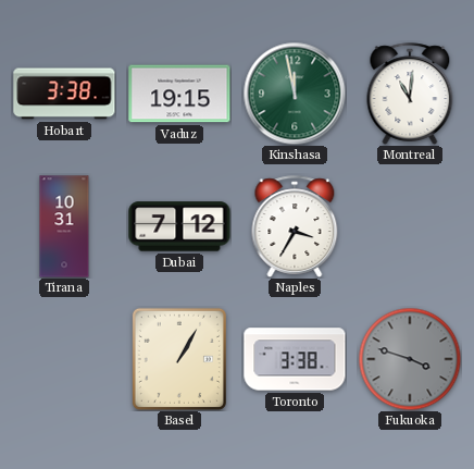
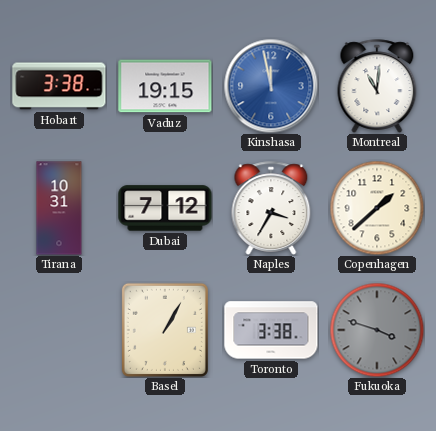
Kinshasa dial: green -> blue
Copenhagen: none -> 1:38
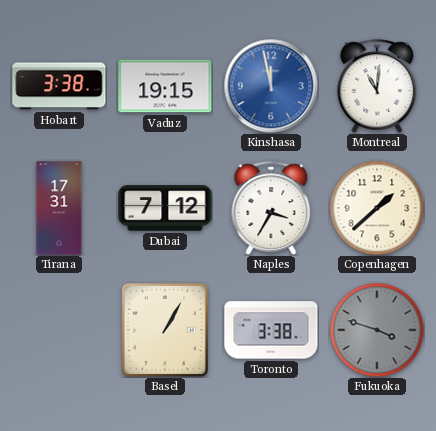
Tirana: 10:31 -> 17:31
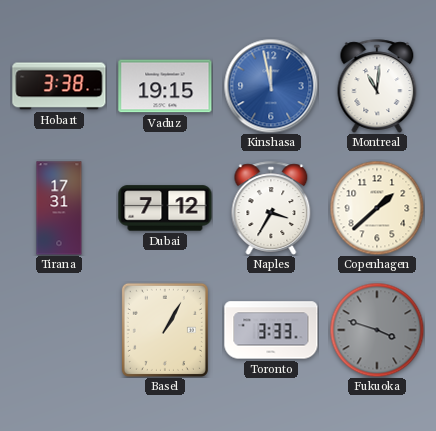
Toronto: 3:38 -> 3:33
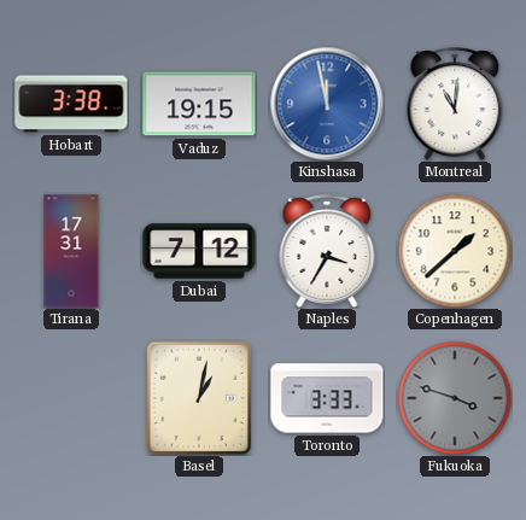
Basel: 1:05 -> 1:02
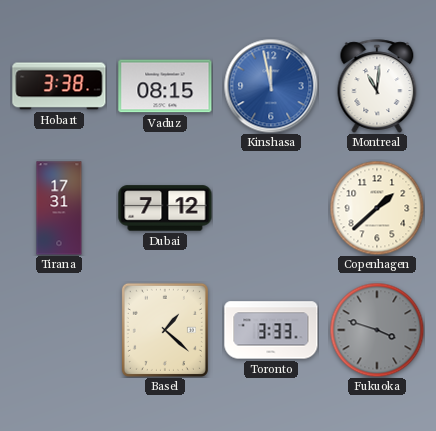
Vaduz: 19:15 -> 08:15
Naples: 3:35 -> none
Basel: 1:02 -> 1:22
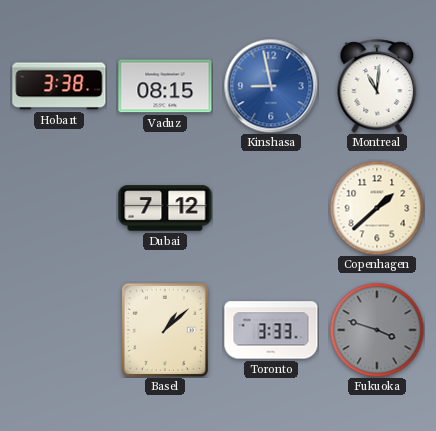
Kinshasa: 11:58 -> 8:58
Tirana: 17:31 -> none
Basel: 1:22 -> 1:08
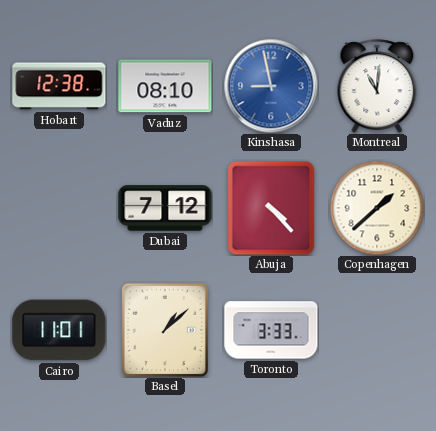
Hobart: 3:38 -> 12:38
Vaduz: 08:15 -> 08:10
Abuja: none -> 4:23
Cairo: none -> 11:01
Fukuoka: 3:48 -> none
